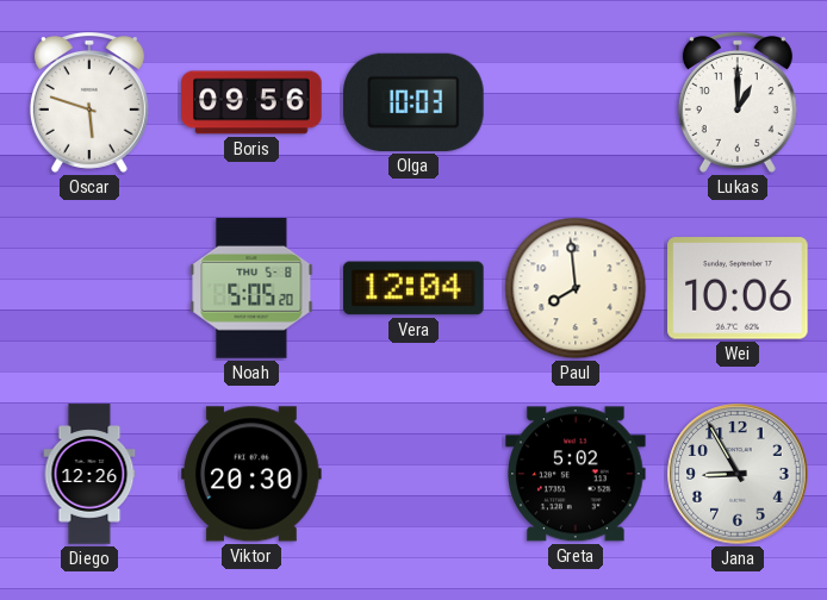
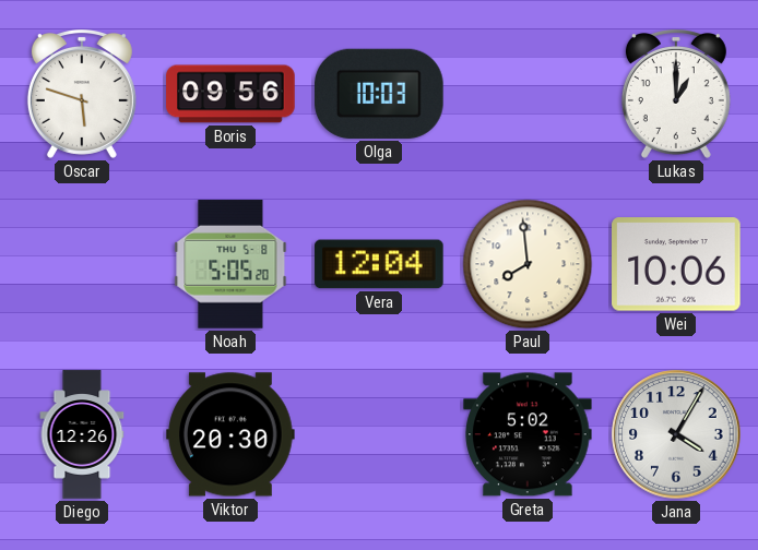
Jana: 8:55 -> 4:05
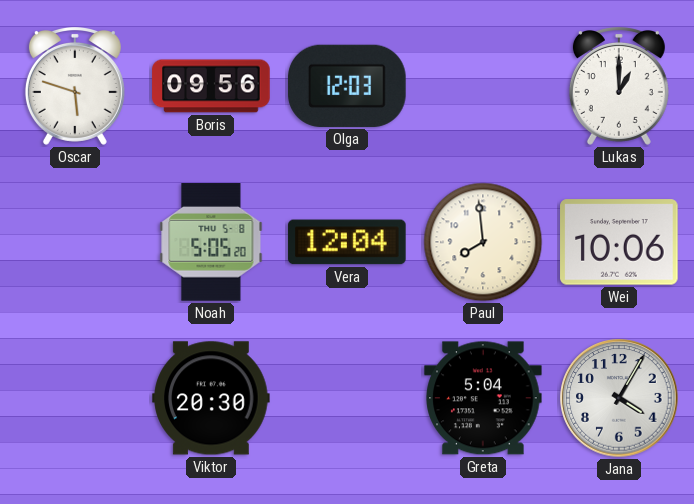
Olga: 10:03 -> 12:03
Diego: 12:26 -> none
Greta: 5:02 -> 5:04
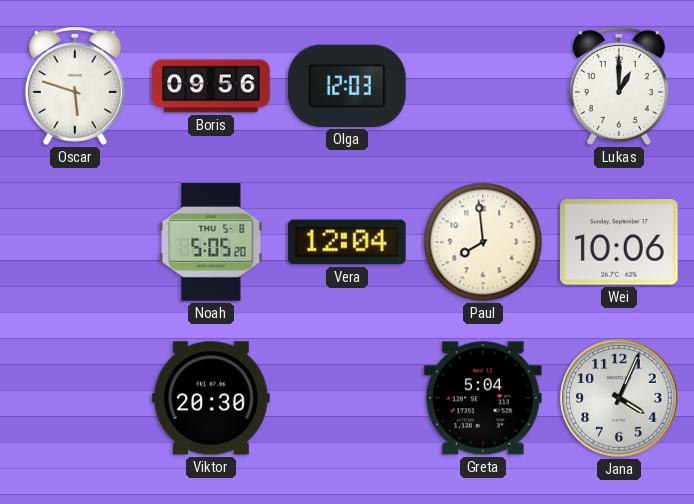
Jana: 4:05 -> 4:04
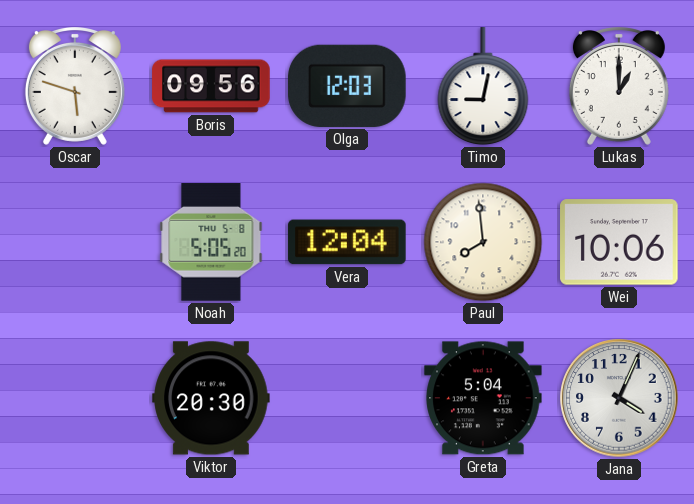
Timo: none -> 9:02
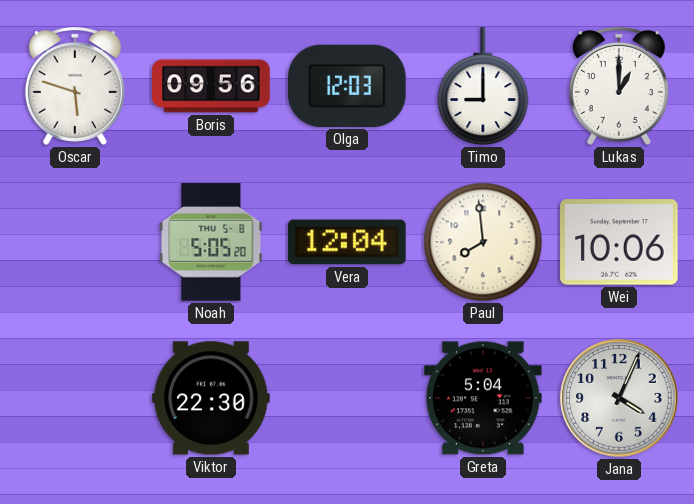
Timo: 9:02 -> 9:00
Viktor: 20:30 -> 22:30
